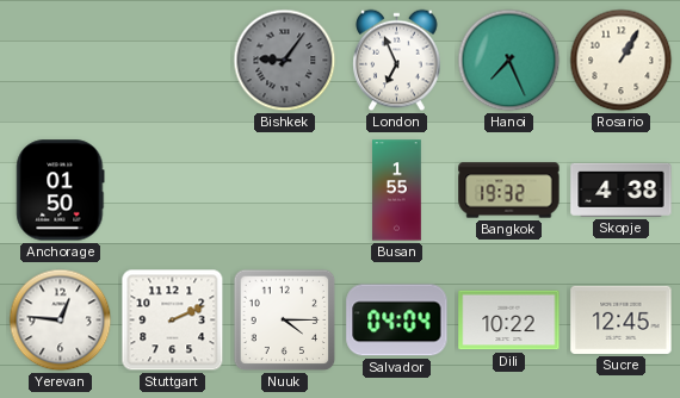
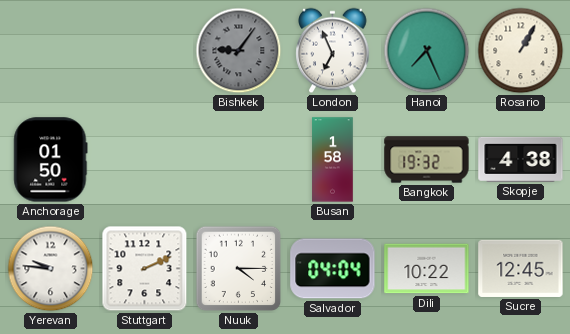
Busan: 1:55 -> 1:58
Yerevan: 12:46 -> 9:46
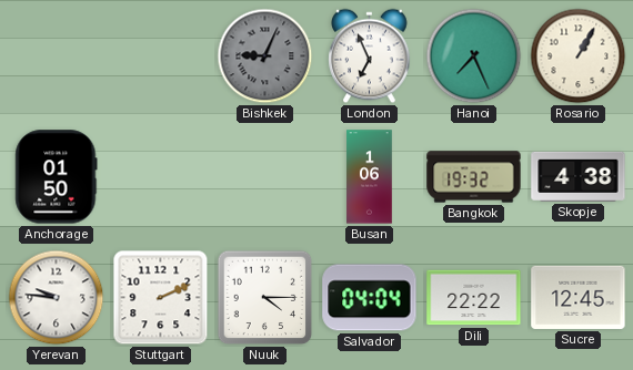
Bishkek: 9:06 -> 9:04
Busan: 1:58 -> 1:06
Dili: 10:22 -> 22:22
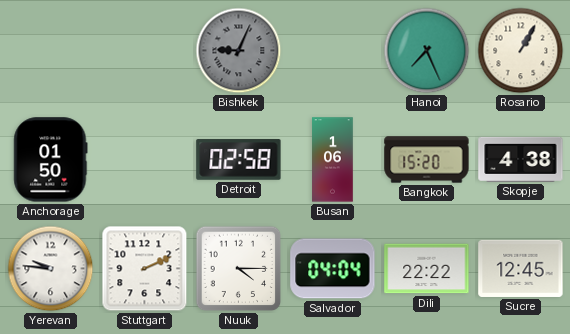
London: 6:56 -> none
Detroit: none -> 02:58
Bangkok: 19:32 -> 15:20
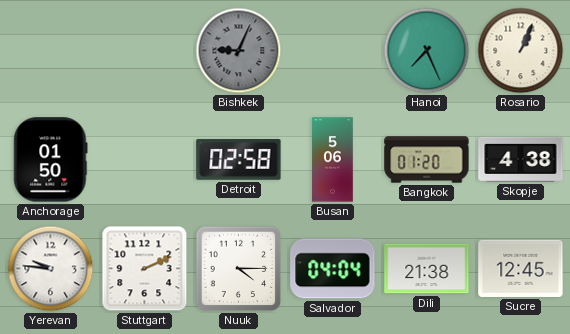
Rosario: 1:05 -> 1:04
Busan: 1:06 -> 5:06
Bangkok: 15:20 -> 01:20
Dili: 22:22 -> 21:38
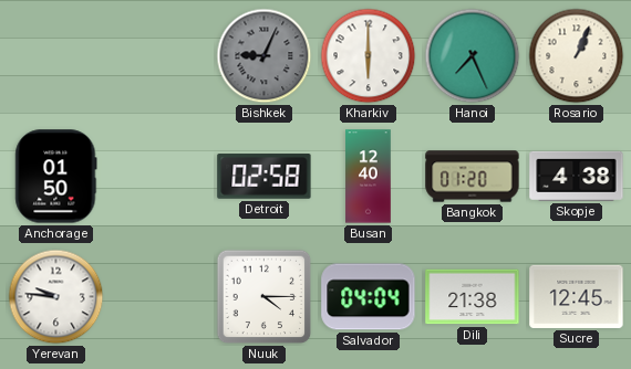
Kharkiv: none -> 6:00
Busan: 5:06 -> 12:40
Stuttgart: 2:11 -> none
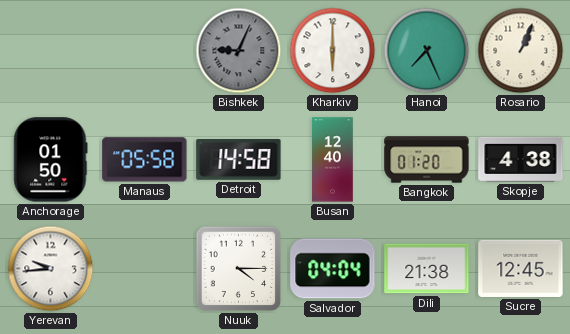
Manaus: none -> 05:58
Detroit: 02:58 -> 14:58
Yerevan: 9:46 -> 9:44
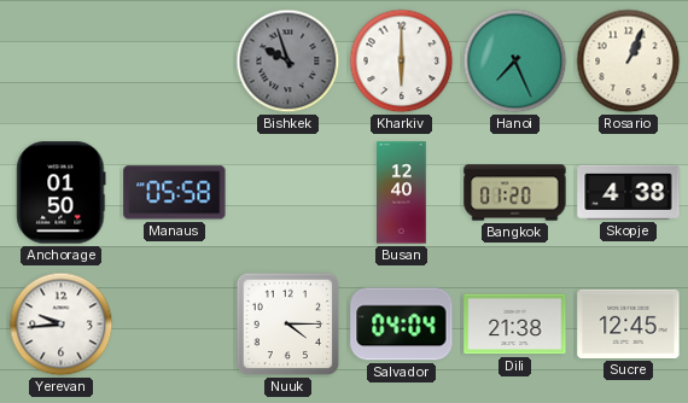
Bishkek: 9:04 -> 9:57
Detroit: 14:58 -> none
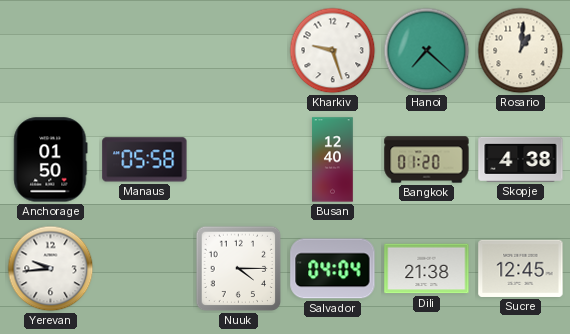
Bishkek: 9:57 -> none
Kharkiv: 6:00 -> 9:27
Hanoi: 7:26 -> 7:22
Rosario: 1:04 -> 1:01
